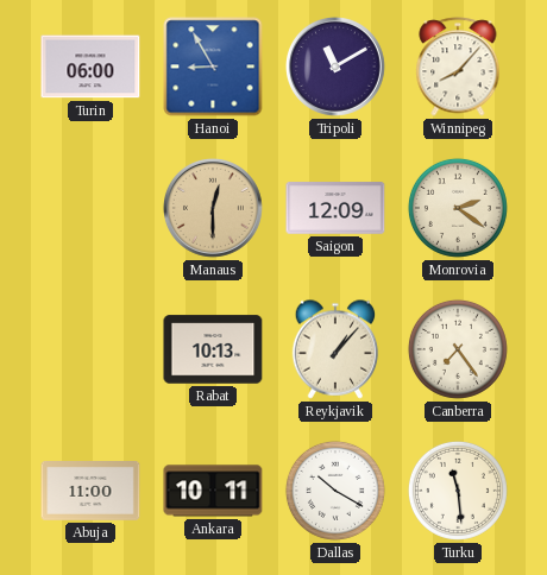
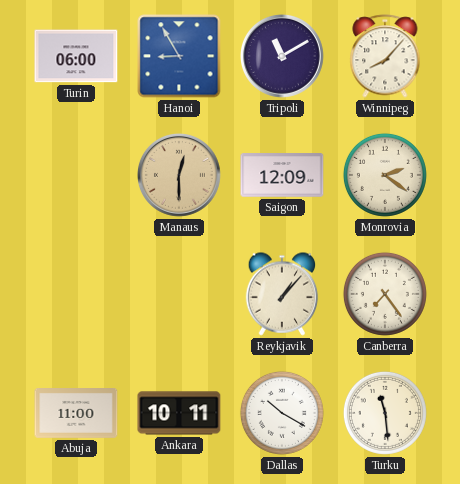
Rabat: 10:13 -> none
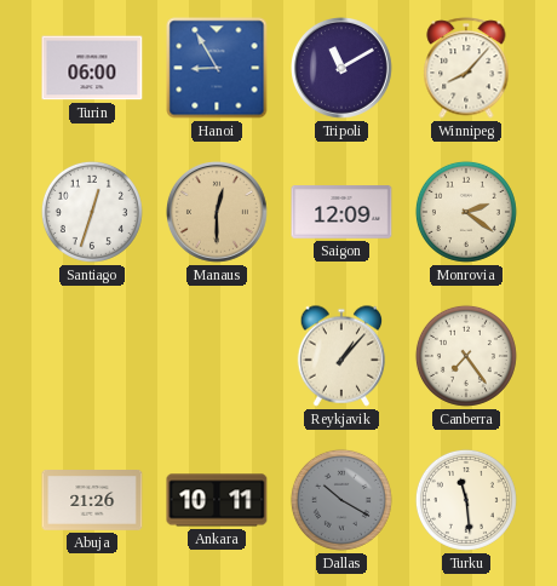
Santiago: none -> 12:33
Abuja: 11:00 -> 21:26
Dallas dial: white -> grey
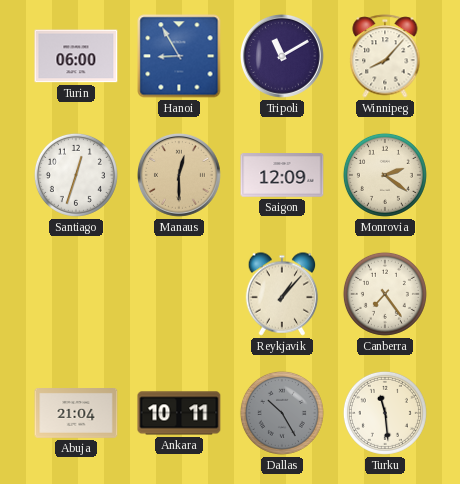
Abuja: 21:26 -> 21:04
Dallas: 10:20 -> 10:25
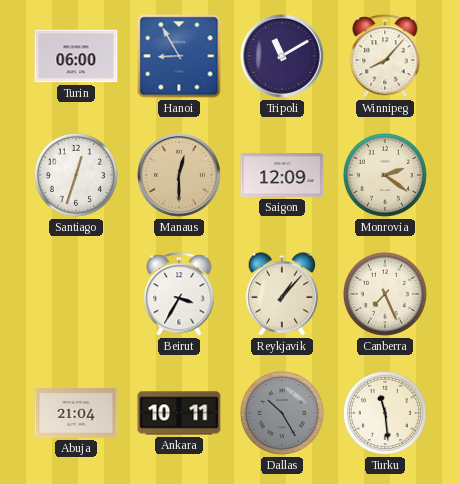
Beirut: none -> 3:35
Canberra: 7:24 -> 7:26
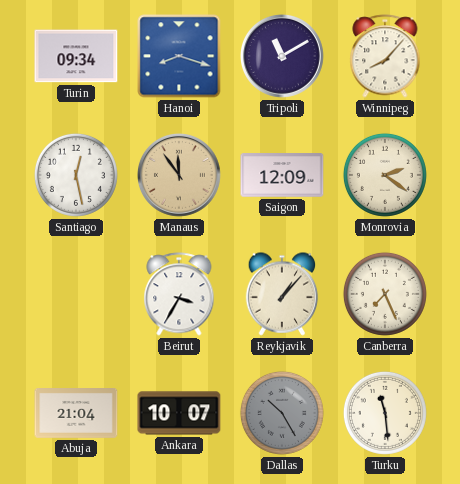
Turin: 06:00 -> 09:34
Hanoi: 8:55 -> 8:18
Santiago: 12:33 -> 12:28
Manaus: 12:30 -> 11:54
Ankara: 10:11 -> 10:07
